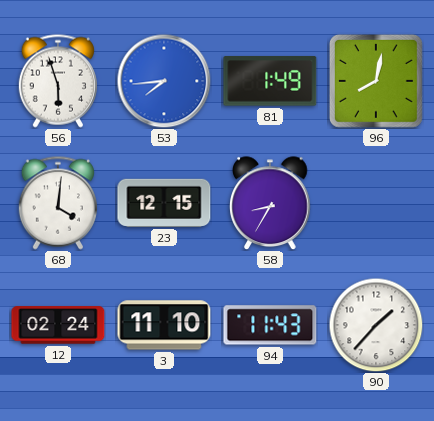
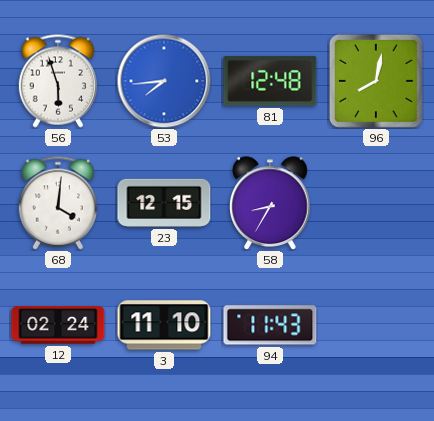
81: 1:49 -> 12:48
90: 1:37 -> none
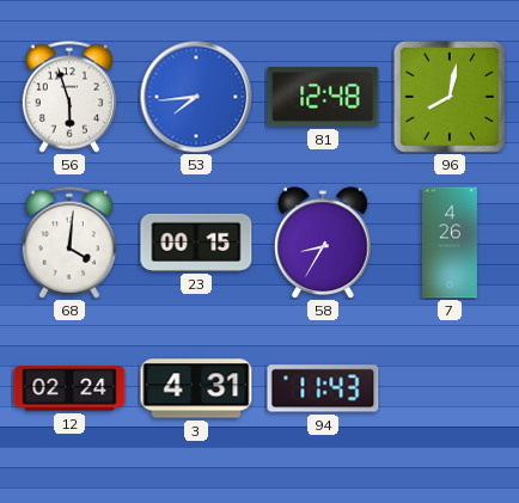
23: 12:15 -> 00:15
7: none -> 4:26
3: 11:10 -> 4:31
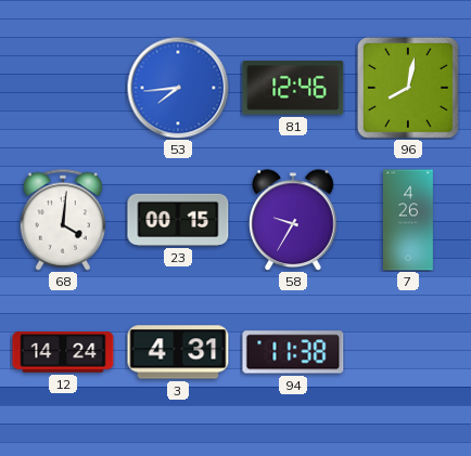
56: 5:57 -> none
81: 12:48 -> 12:46
58: 8:35 -> 9:35
12: 02:24 -> 14:24
94: 11:43 -> 11:38
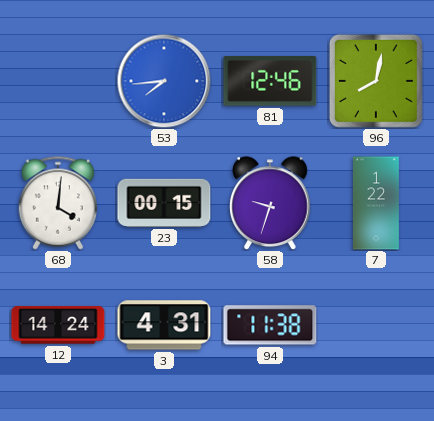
58: 9:35 -> 9:33
7: 4:26 -> 1:22
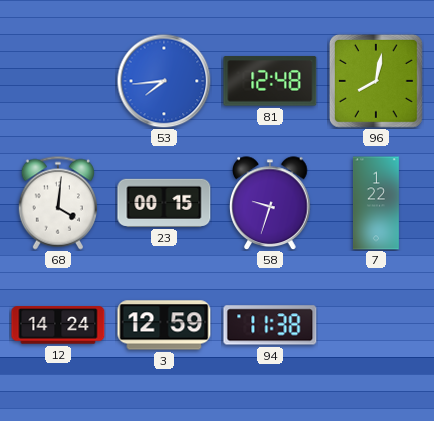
81: 12:46 -> 12:48
3: 4:31 -> 12:59
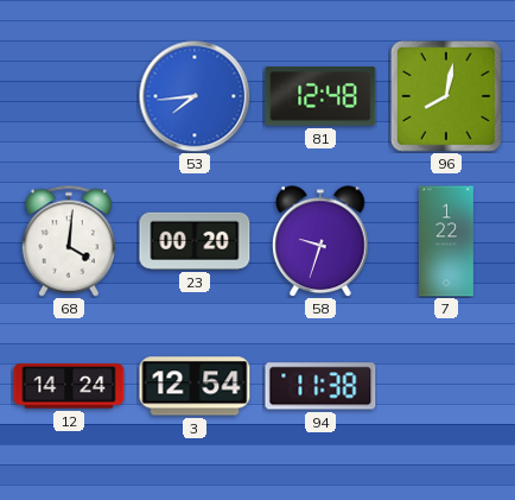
23: 00:15 -> 00:20
3: 12:59 -> 12:54
